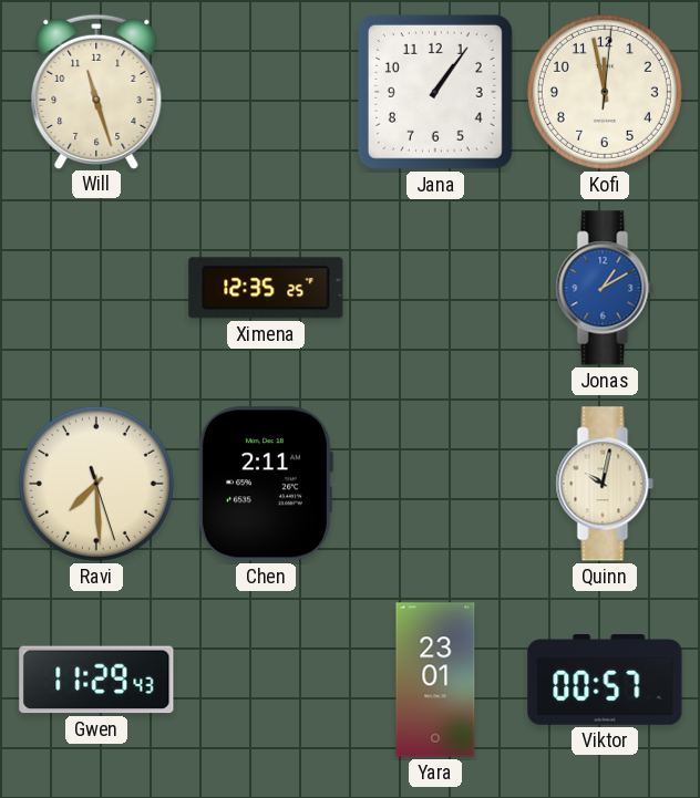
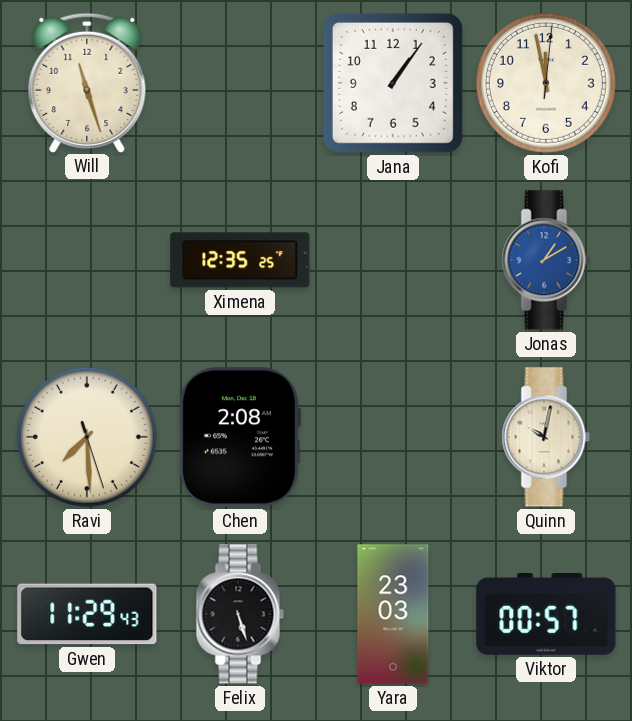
Chen: 2:11 -> 2:08
Felix: none -> 5:27
Yara: 23:01 -> 23:03
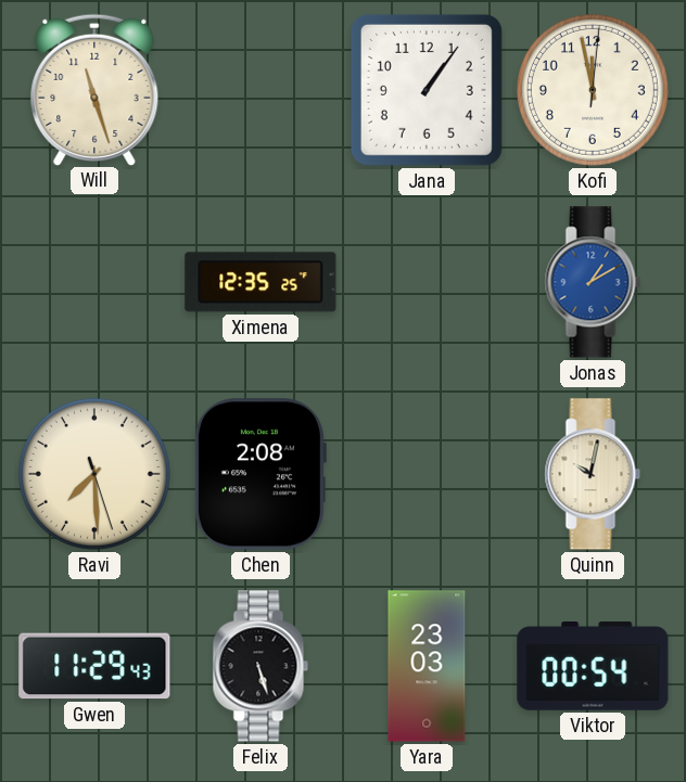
Viktor: 00:57 -> 00:54
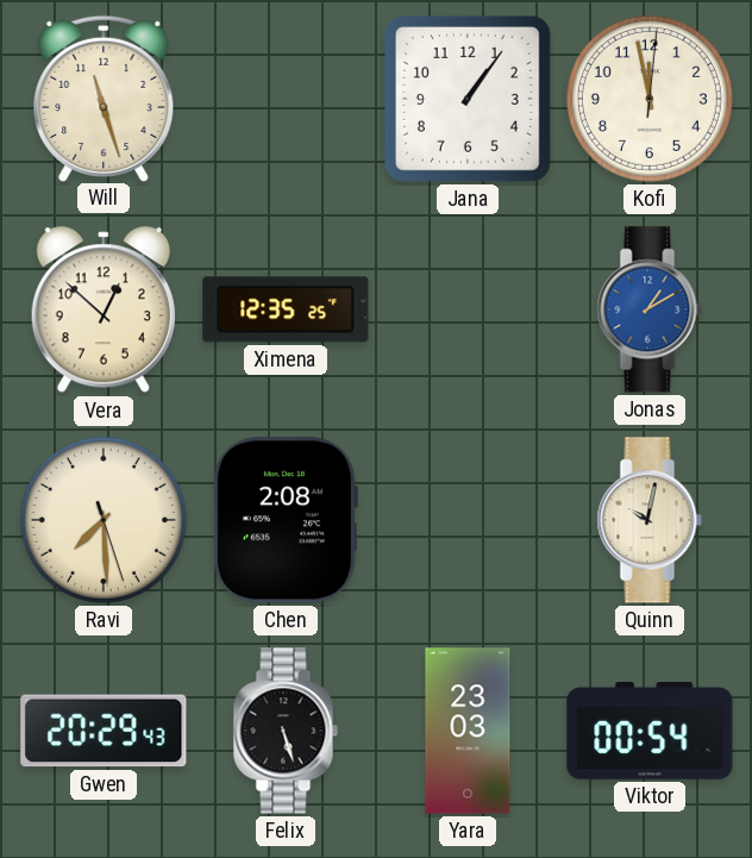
Vera: none -> 12:52
Gwen: 11:29 -> 20:29
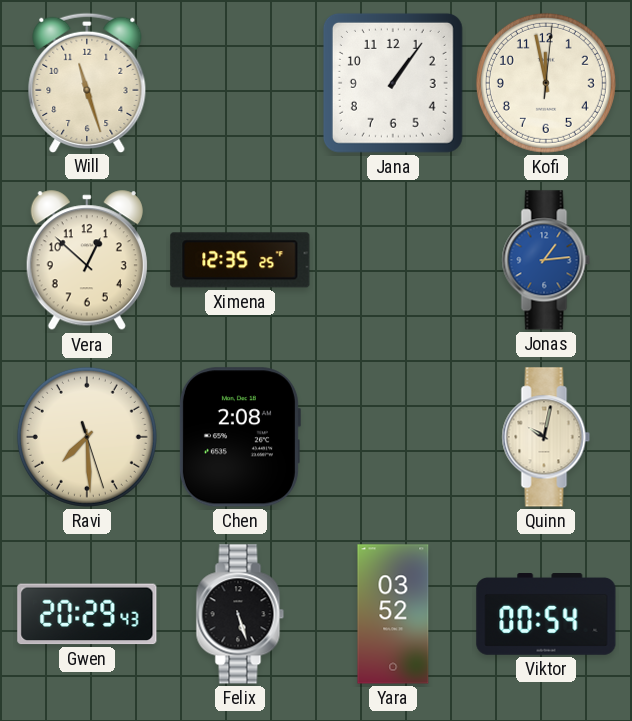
Jonas: 1:10 -> 1:14
Yara: 23:03 -> 03:52
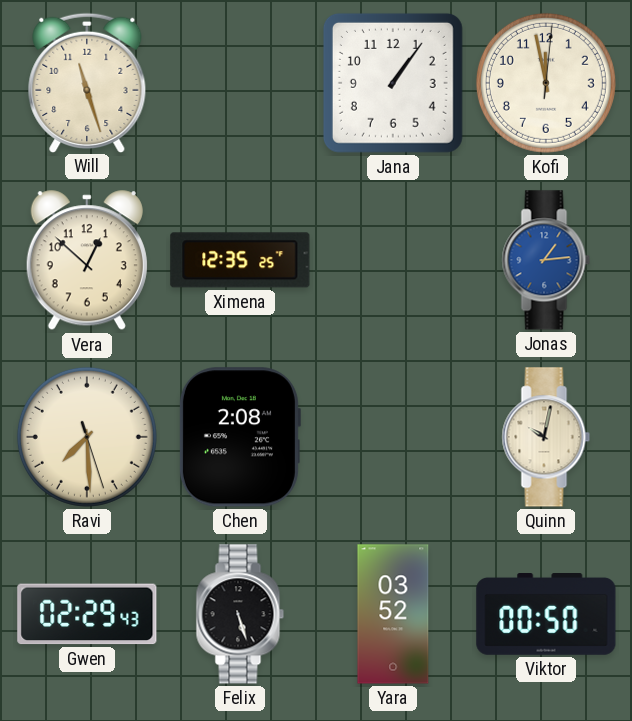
Gwen: 20:29 -> 02:29
Viktor: 00:54 -> 00:50
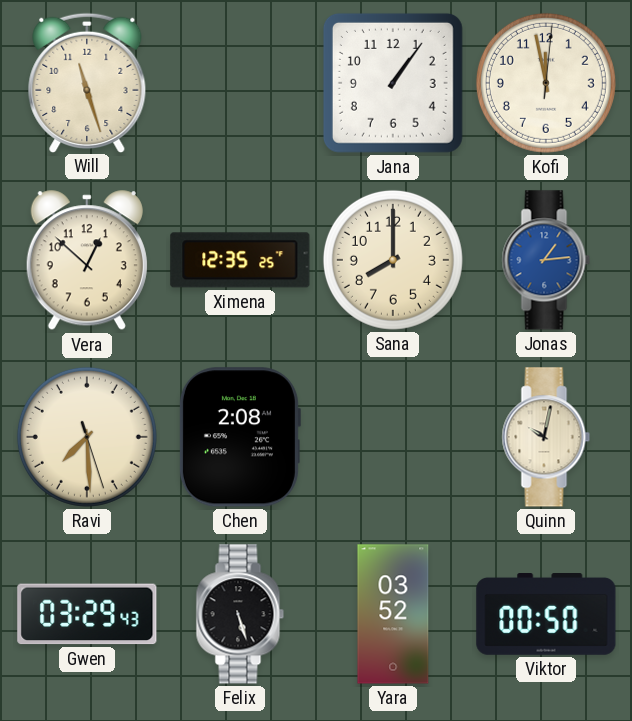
Sana: none -> 8:00
Gwen: 02:29 -> 03:29
